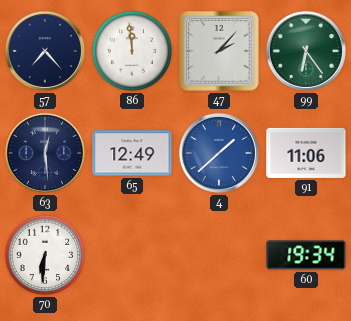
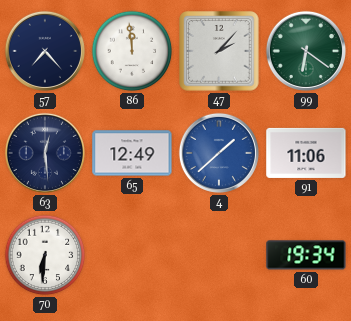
99: 6:24 -> 6:21
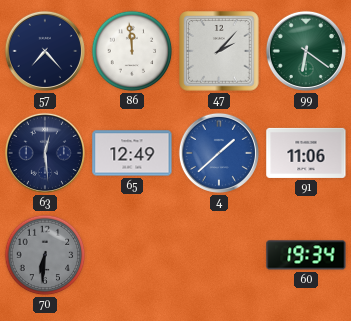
70 dial: white -> grey
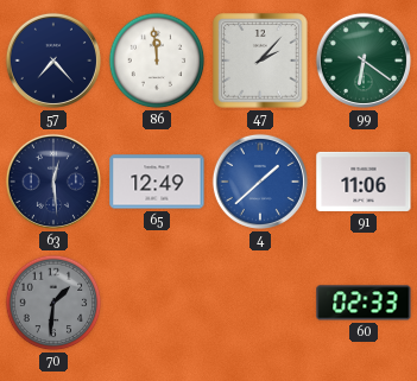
70: 6:31 -> 1:31
60: 19:34 -> 02:33
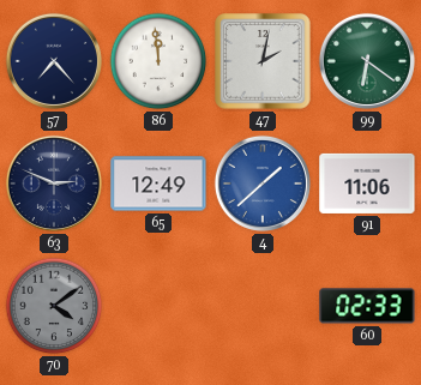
47: 2:07 -> 2:02
63: 12:29 -> 2:49
70: 1:31 -> 4:09
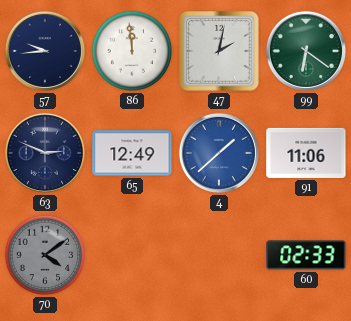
57: 7:23 -> 9:44
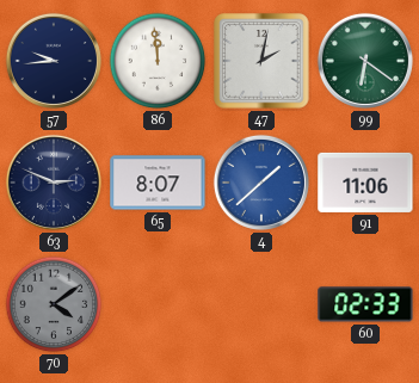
65: 12:49 -> 8:07
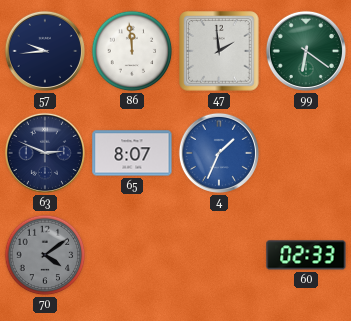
47: 2:02 -> 1:59
4: 1:38 -> 1:34
91: 11:06 -> none
